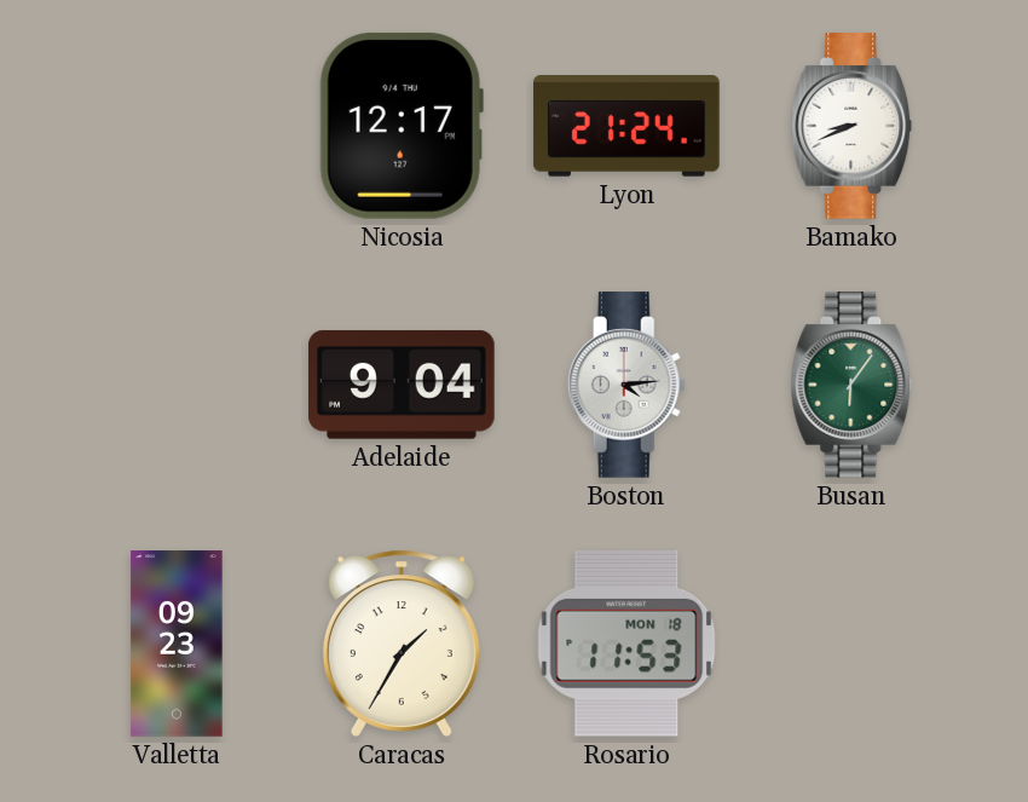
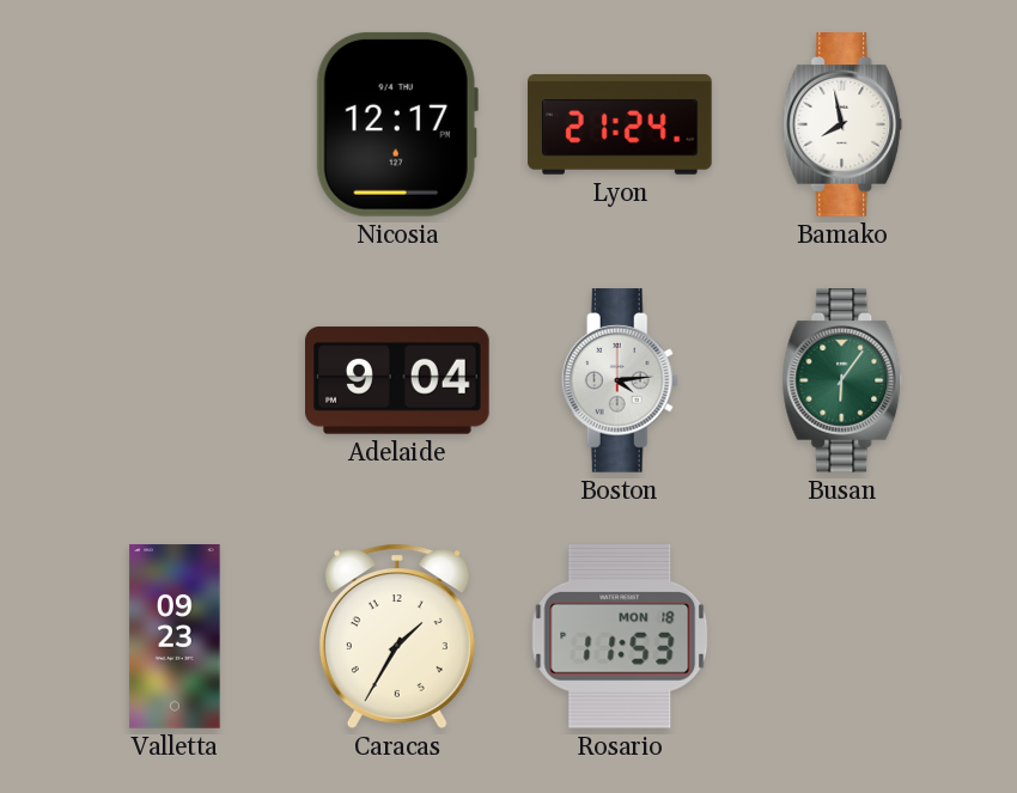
Bamako: 8:41 -> 7:58
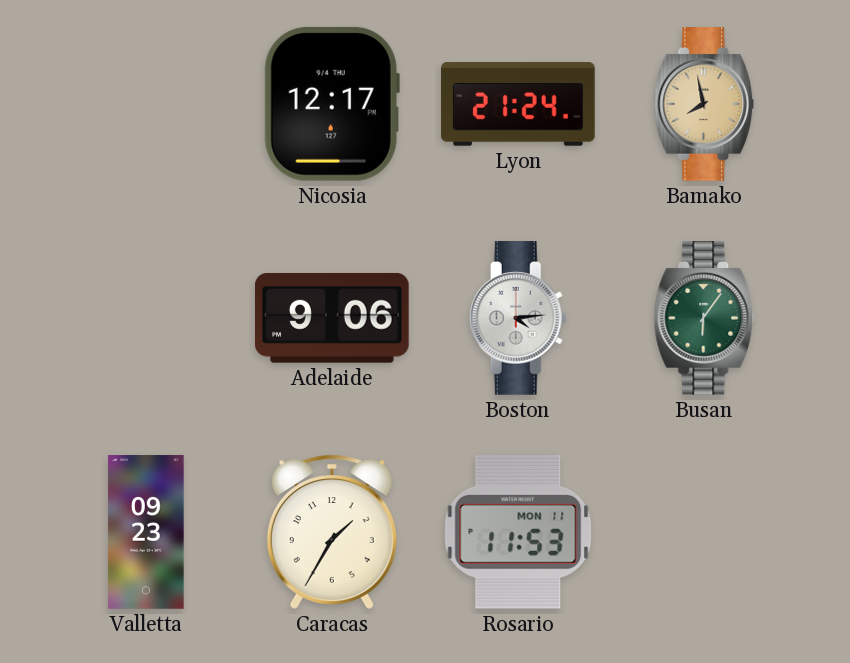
Bamako dial: white -> champagne
Adelaide: 9:04 -> 9:06
Rosario date: MON 18 -> MON 11
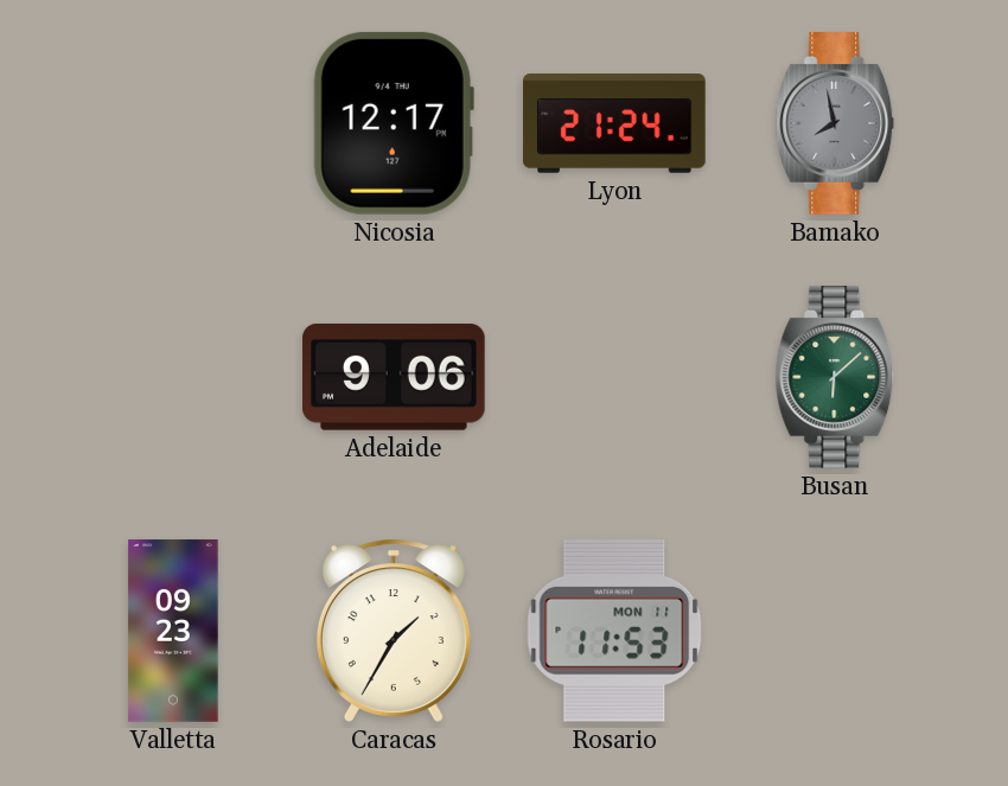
Bamako dial: champagne -> grey
Boston: 4:14 -> none
Busan: 6:06 -> 6:08
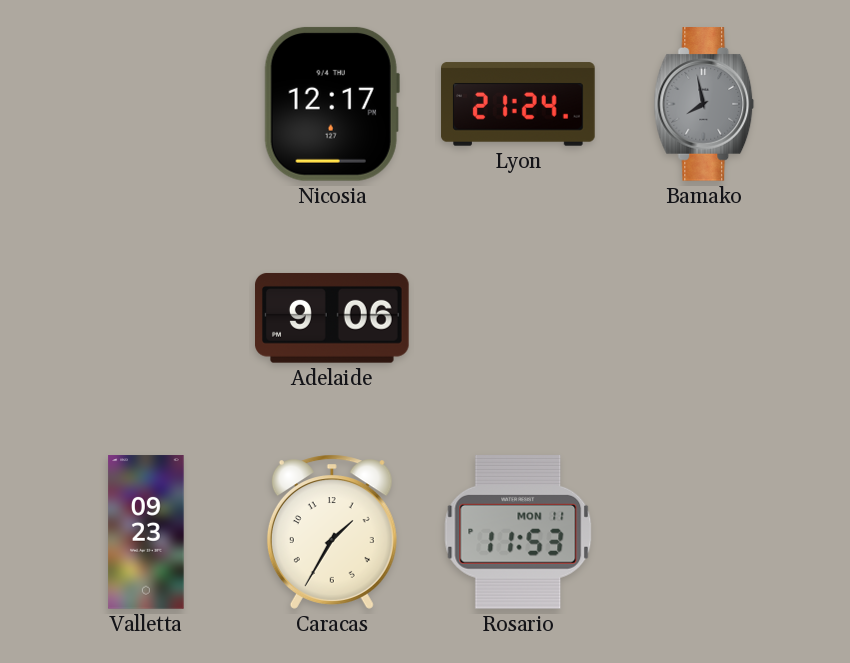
Busan: 6:08 -> none
